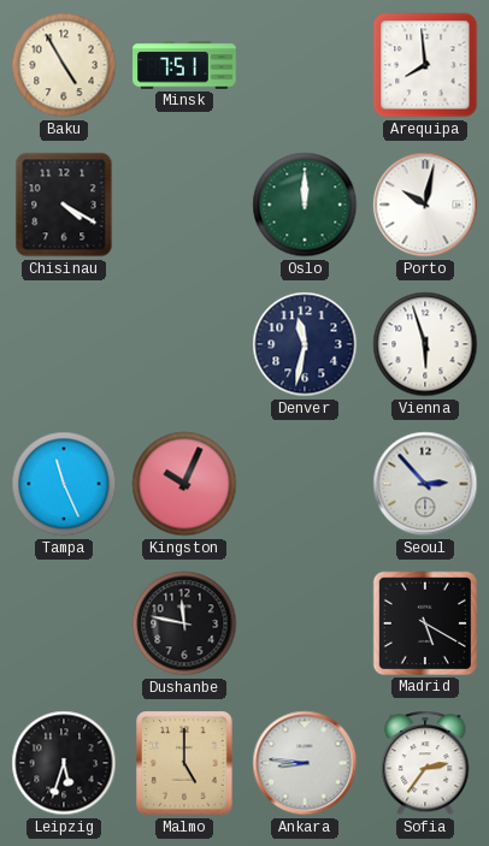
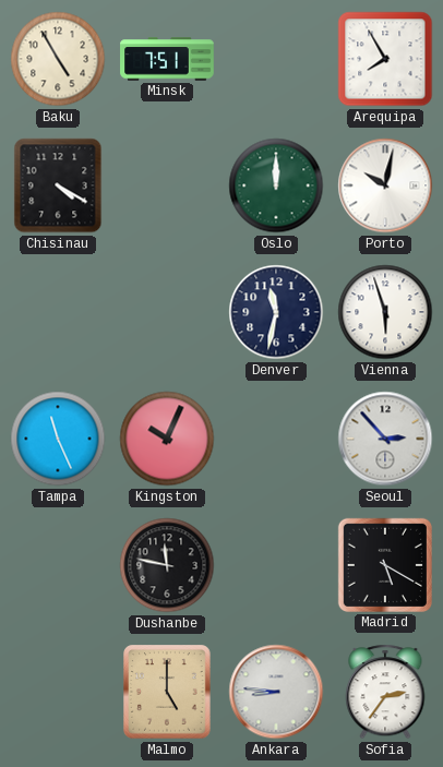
Arequipa: 7:59 -> 7:55
Leipzig: 5:33 -> none
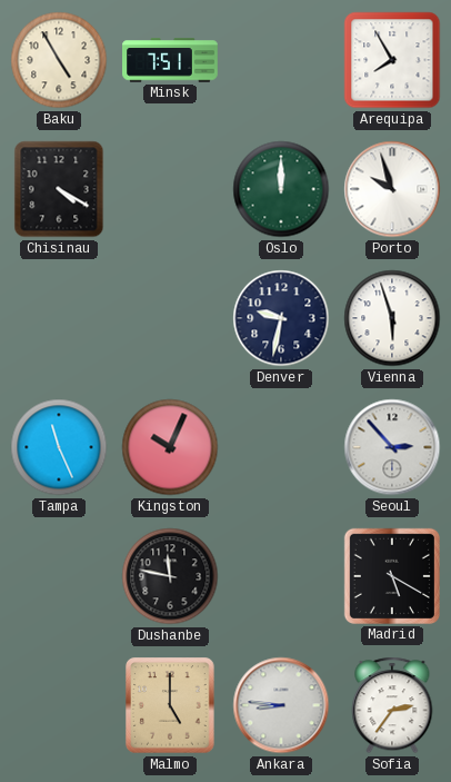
Porto: 10:02 -> 9:57
Denver: 11:32 -> 9:32
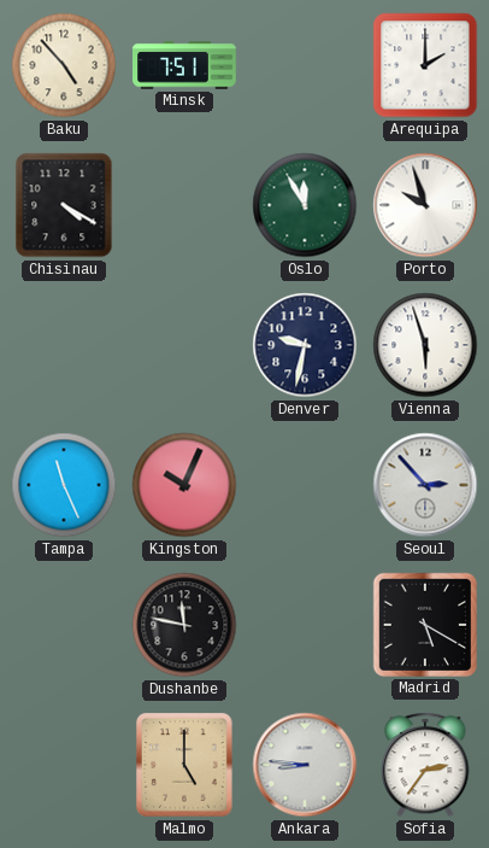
Baku: 4:55 -> 4:53
Arequipa: 7:55 -> 2:00
Oslo: 12:00 -> 11:55
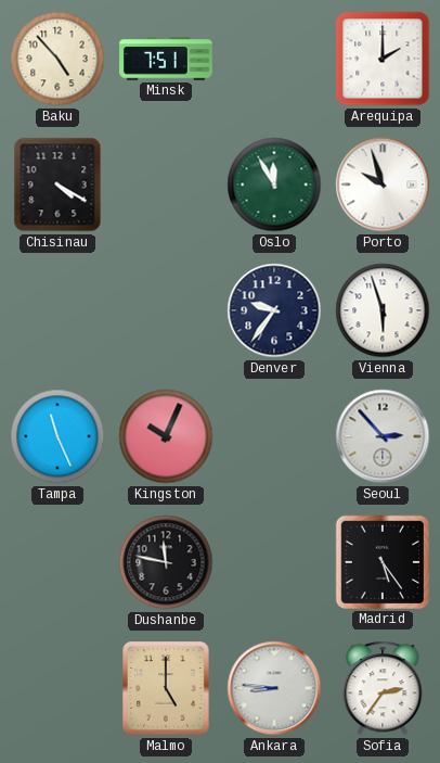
Denver: 9:32 -> 9:36
Madrid: 5:20 -> 5:24
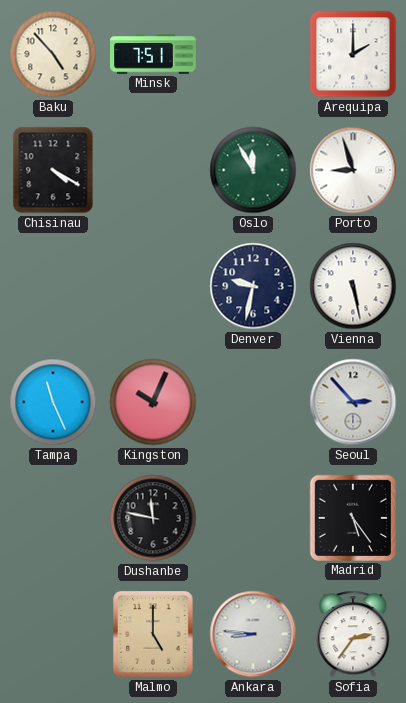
Porto: 9:57 -> 8:57
Denver: 9:36 -> 9:32
Vienna: 5:57 -> 5:28
